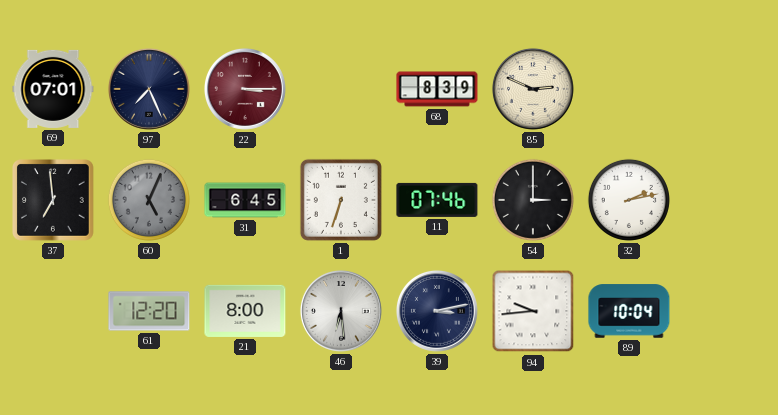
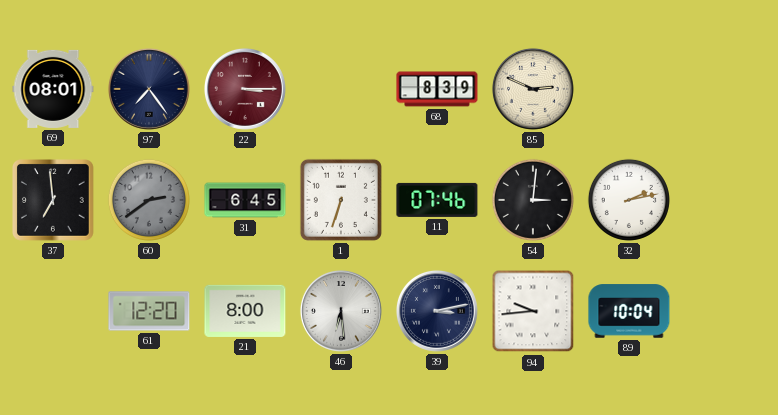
69: 07:01 -> 08:01
97: 7:26 -> 7:24
60: 5:04 -> 2:39
54: 3:00 -> 3:01
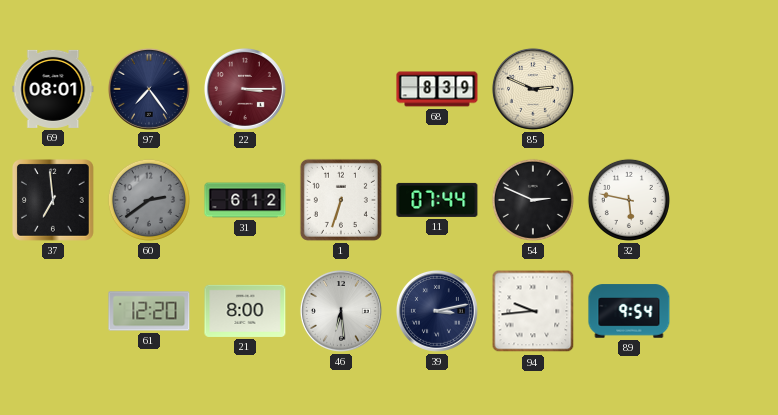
31: 6:45 -> 6:12
11: 07:46 -> 07:44
54: 3:01 -> 2:49
32: 2:13 -> 5:47
89: 10:04 -> 9:54
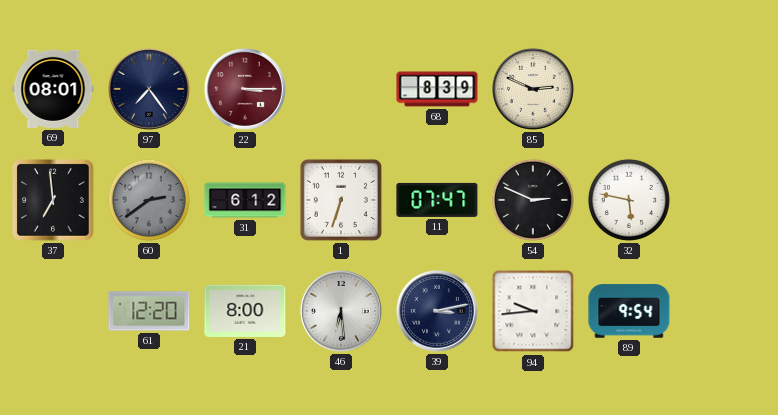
11: 07:44 -> 07:47
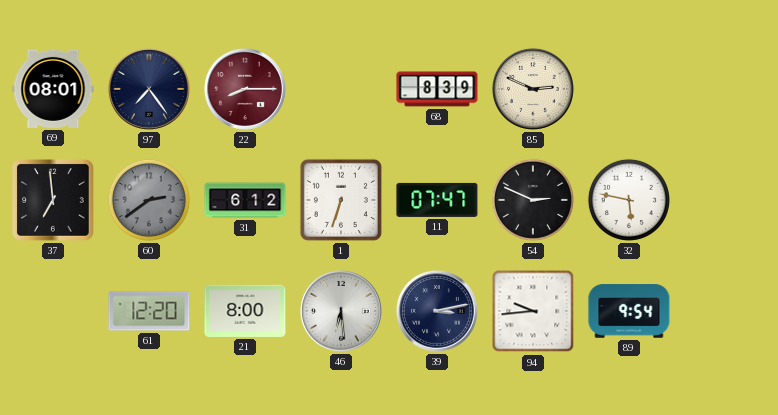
22: 3:15 -> 8:15
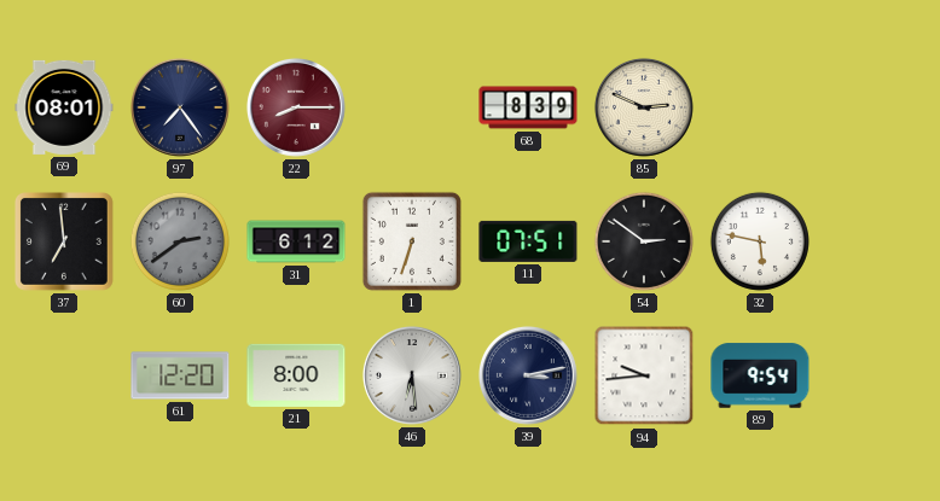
11: 07:47 -> 07:51
54: 2:49 -> 2:51
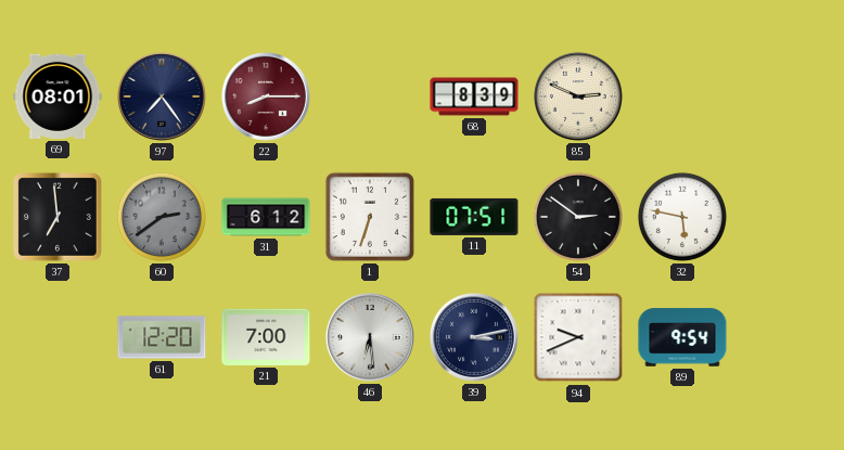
21: 8:00 -> 7:00
94: 9:44 -> 9:41
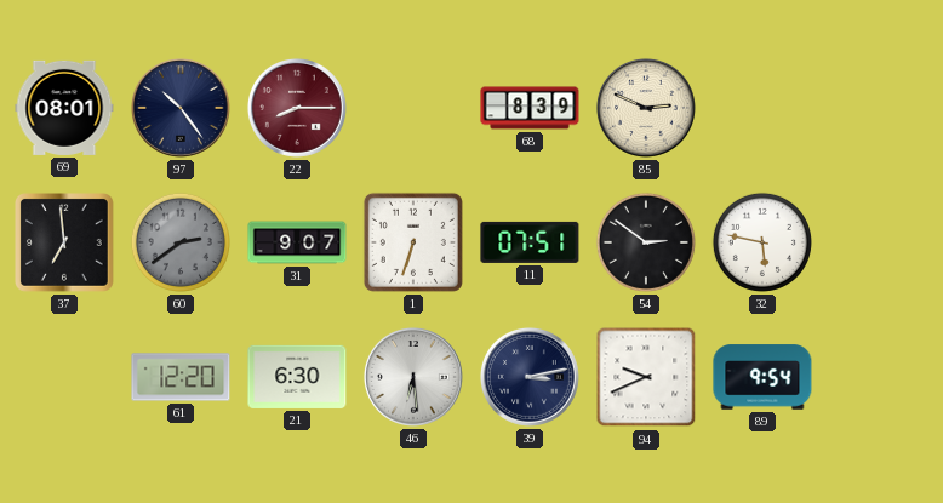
97: 7:24 -> 10:24
31: 6:12 -> 9:07
21: 7:00 -> 6:30
